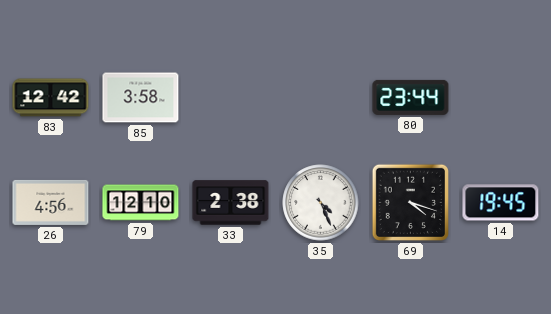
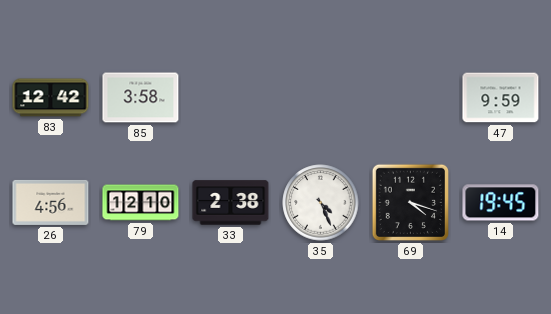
80: 23:44 -> none
47: none -> 9:59
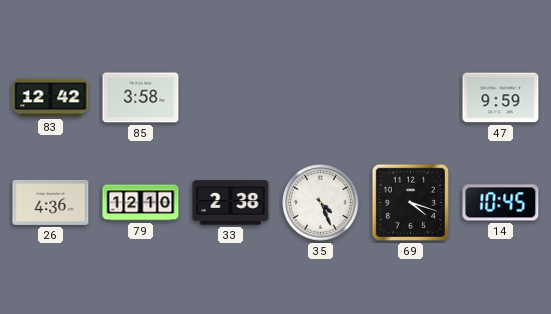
26: 4:56 -> 4:36
14: 19:45 -> 10:45
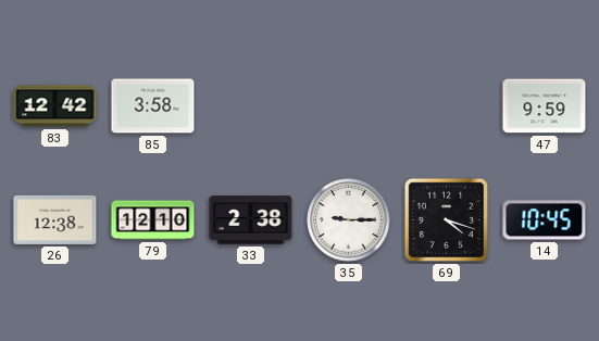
26: 4:36 -> 12:38
35: 4:26 -> 9:15
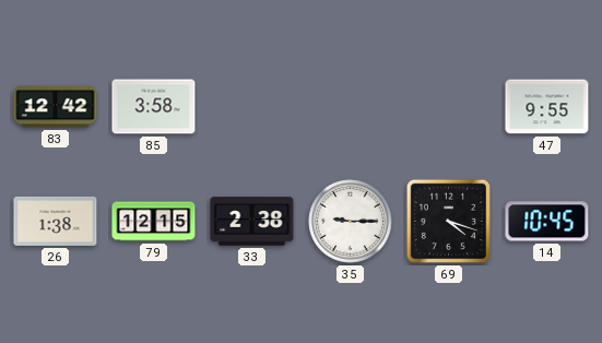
47: 9:59 -> 9:55
26: 12:38 -> 1:38
79: 12:10 -> 12:15
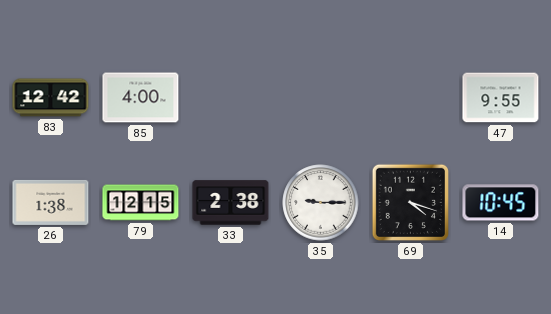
85: 3:58 -> 4:00
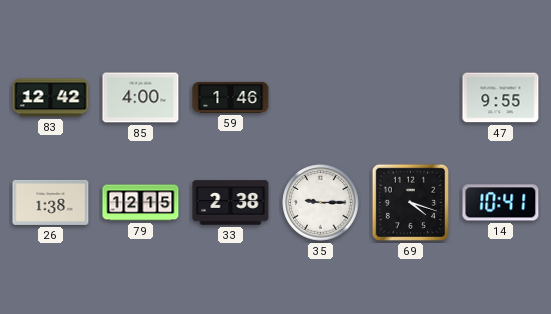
59: none -> 1:46
14: 10:45 -> 10:41
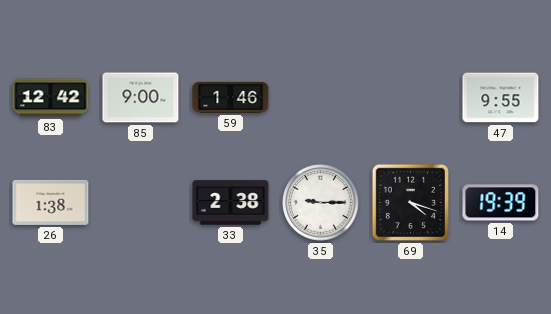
85: 4:00 -> 9:00
79: 12:15 -> none
14: 10:41 -> 19:39
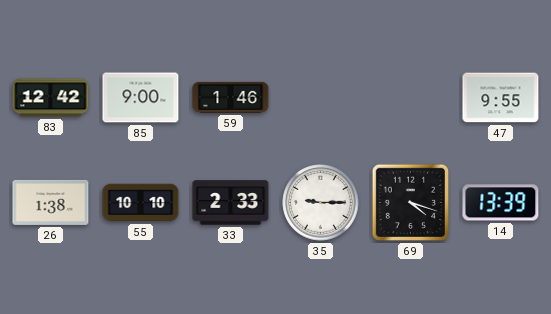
55: none -> 10:10
33: 2:38 -> 2:33
14: 19:39 -> 13:39
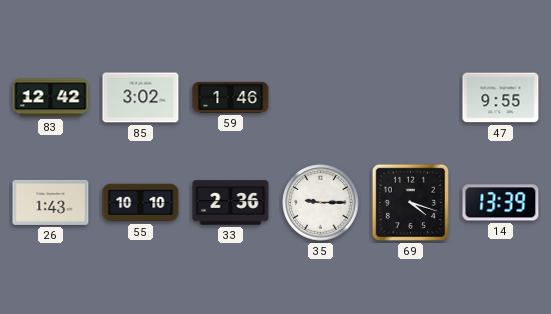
85: 9:00 -> 3:02
26: 1:38 -> 1:43
33: 2:33 -> 2:36
